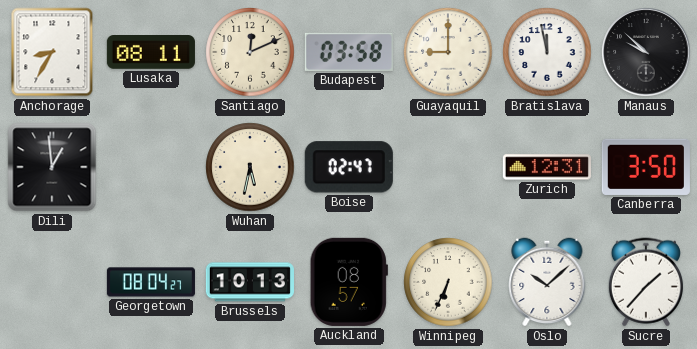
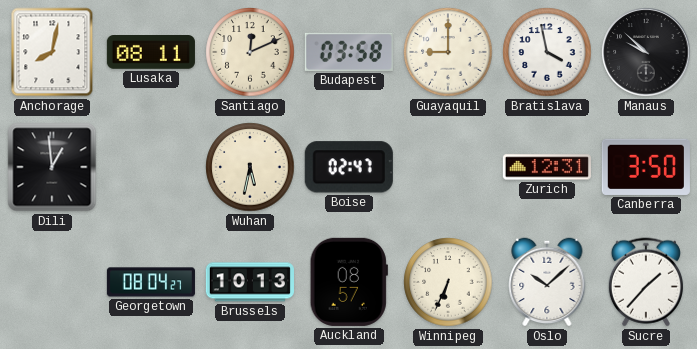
Anchorage: 8:35 -> 8:02
Bratislava: 11:58 -> 3:58
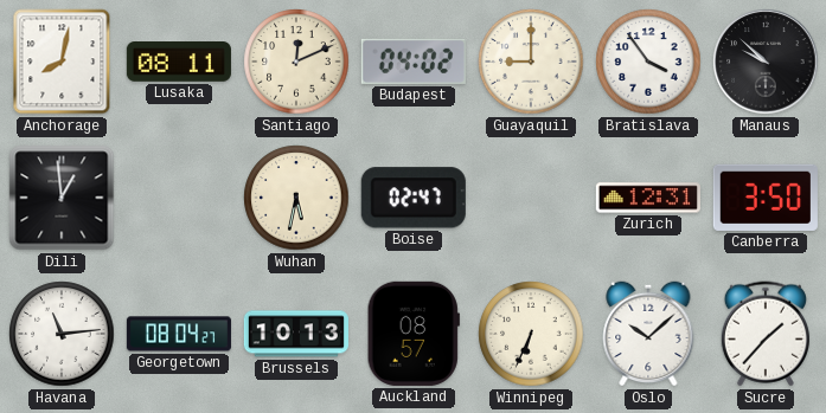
Budapest: 03:58 -> 04:02
Bratislava: 3:58 -> 3:54
Havana: none -> 11:14
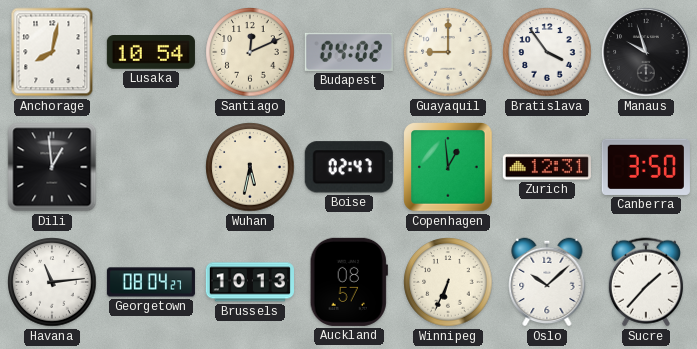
Lusaka: 08:11 -> 10:54
Manaus: 9:52 -> 9:57
Copenhagen: none -> 12:59
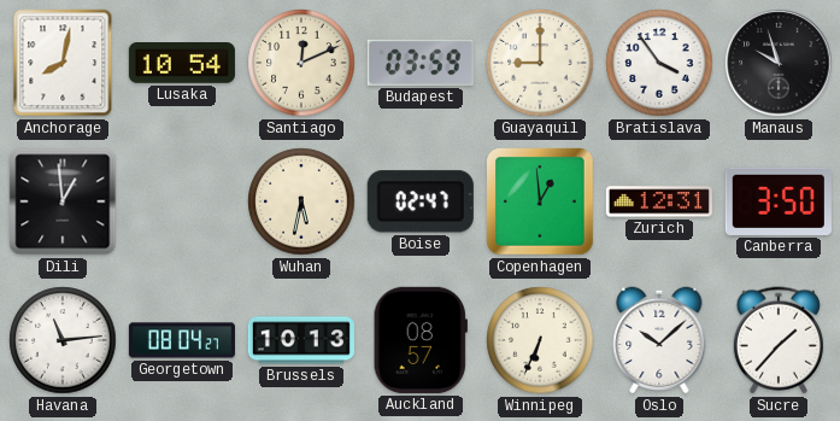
Budapest: 04:02 -> 03:59
